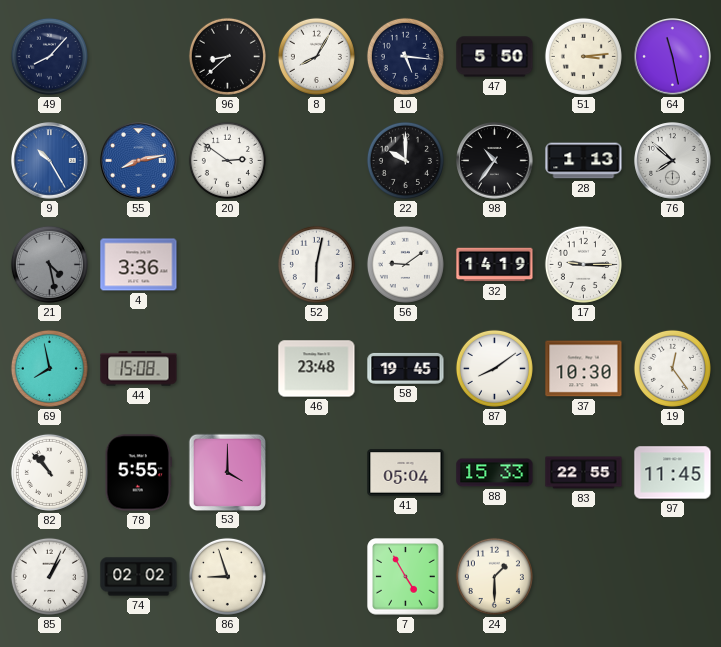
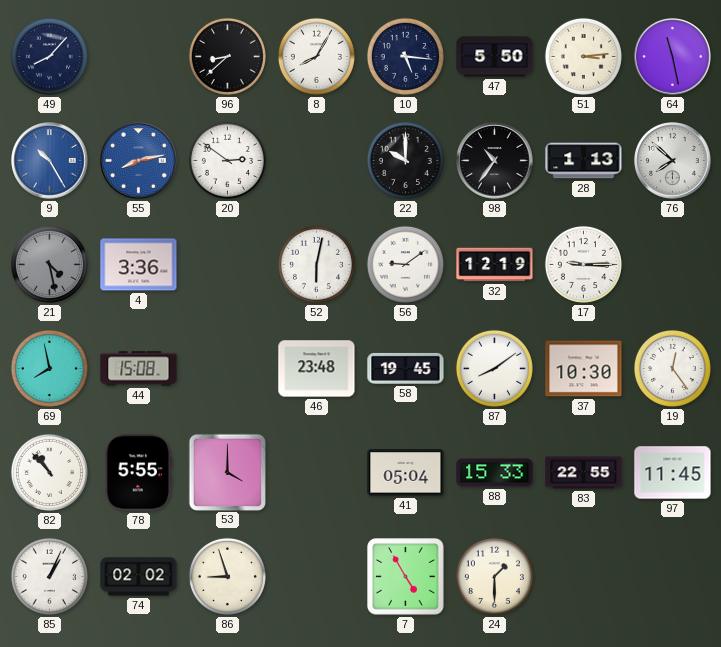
32: 14:19 -> 12:19
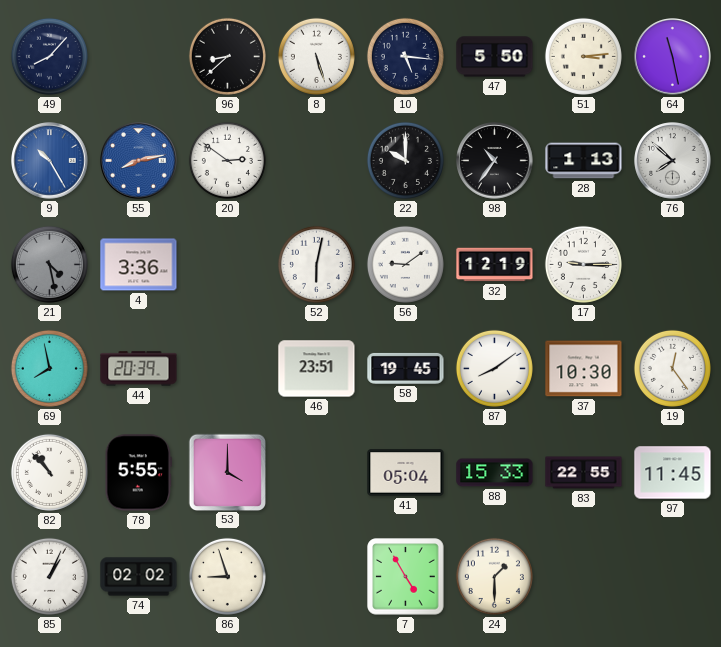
8: 8:05 -> 5:27
44: 15:08 -> 20:39
46: 23:48 -> 23:51
